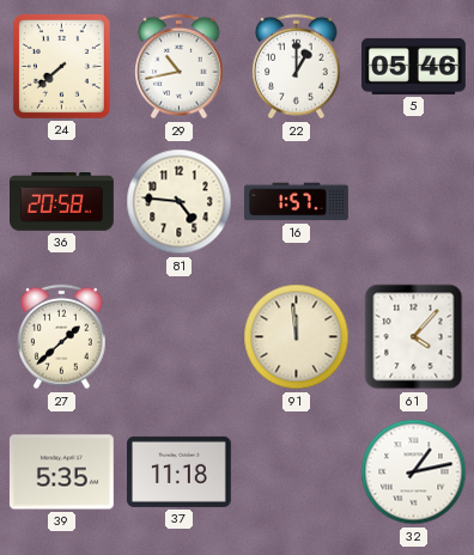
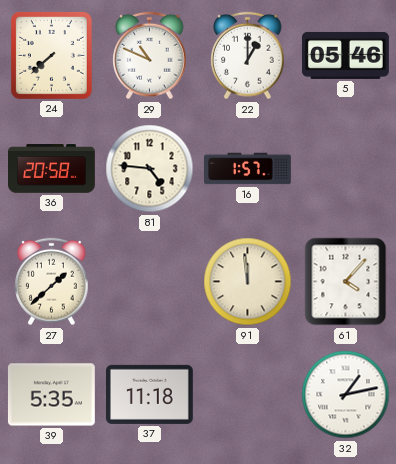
29: 10:43 -> 10:49
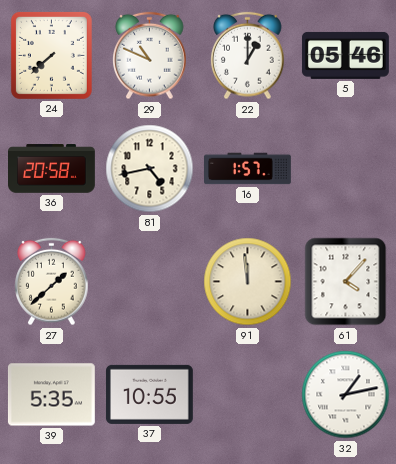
81: 4:46 -> 4:43
37: 11:18 -> 10:55
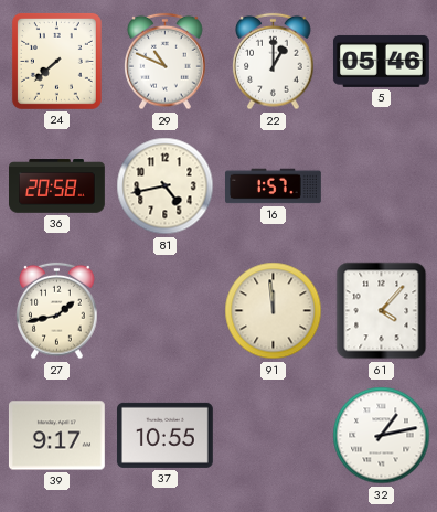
27: 1:38 -> 1:43
39: 5:35 -> 9:17
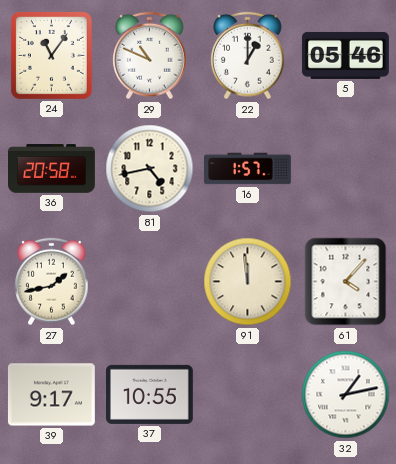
24: 7:38 -> 11:06
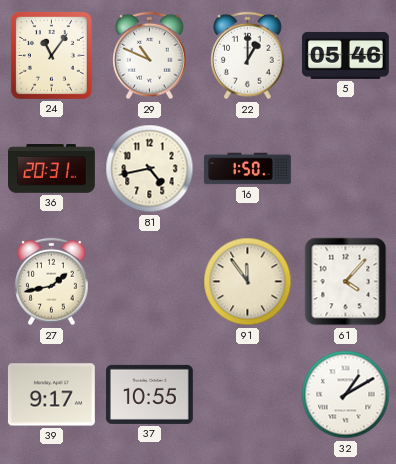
36: 20:58 -> 20:31
16: 1:57 -> 1:50
91: 11:59 -> 11:54
32: 1:13 -> 1:10
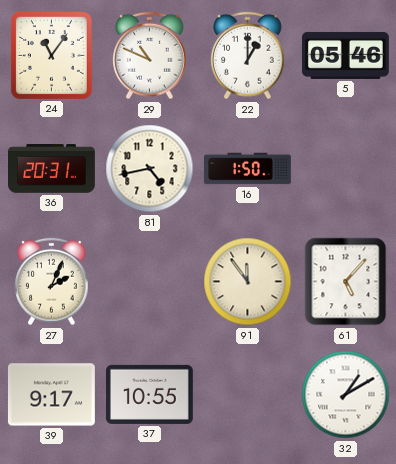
27: 1:43 -> 2:04
61: 4:07 -> 5:07
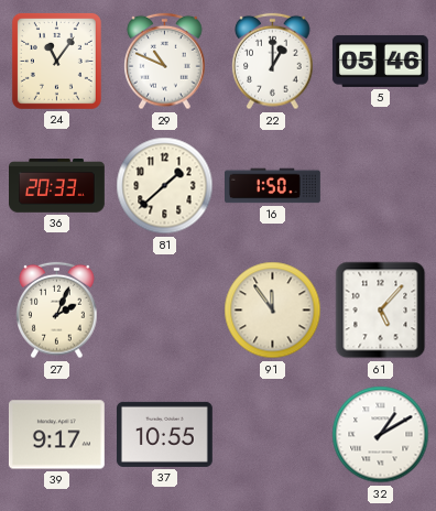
36: 20:31 -> 20:33
81: 4:43 -> 1:38
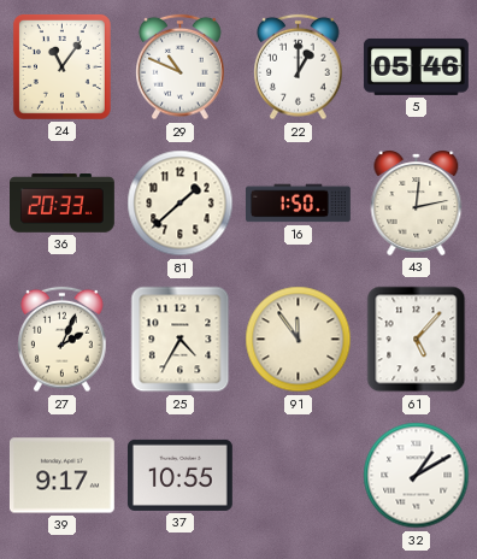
43: none -> 12:13
25: none -> 4:35
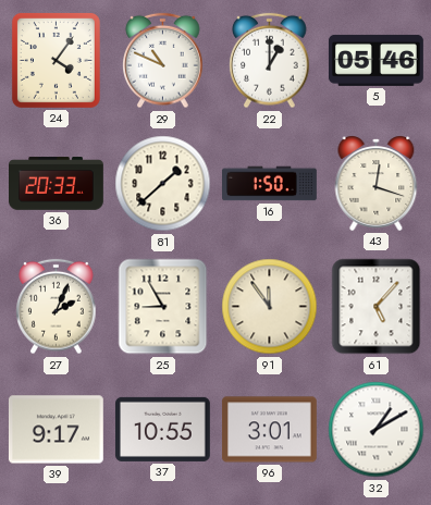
24: 11:06 -> 4:06
43: 12:13 -> 12:18
25: 4:35 -> 8:55
96: none -> 3:01
